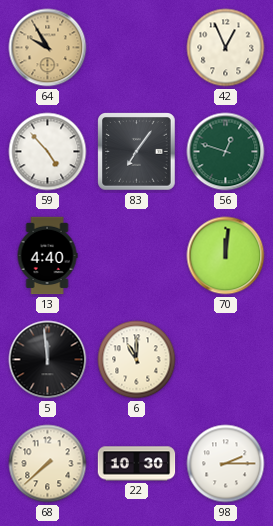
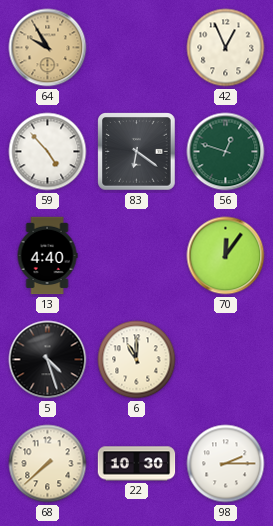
83: 7:06 -> 6:21
70: 12:01 -> 12:06
5: 11:59 -> 4:27
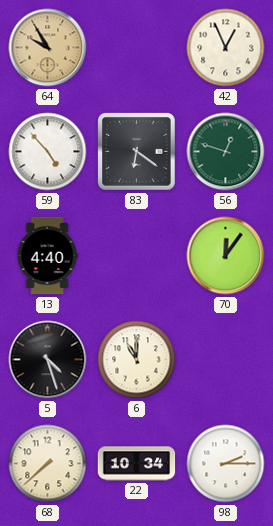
22: 10:30 -> 10:34
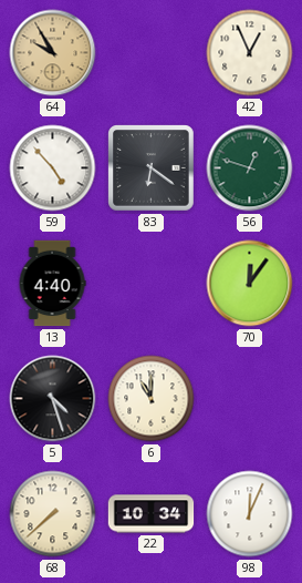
98: 2:15 -> 12:04
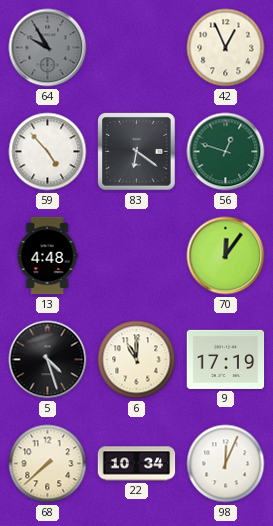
64 dial: champagne -> grey
13: 4:40 -> 4:48
9: none -> 17:19
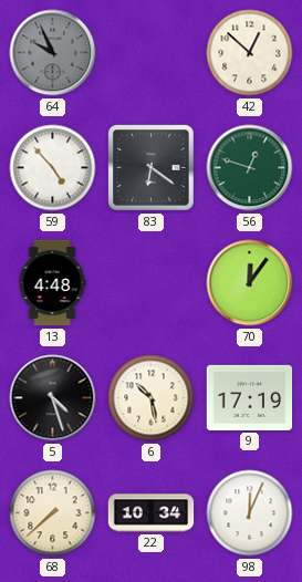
64: 9:55 -> 9:56
42: 12:56 -> 12:52
6: 11:00 -> 10:28
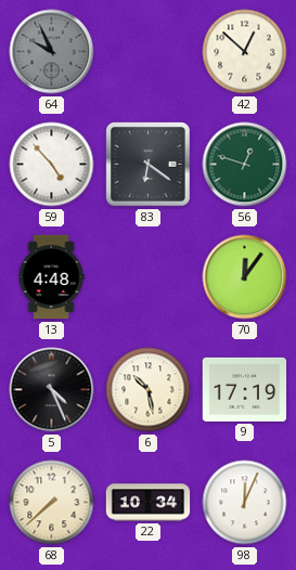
5: 4:27 -> 4:26
